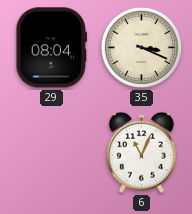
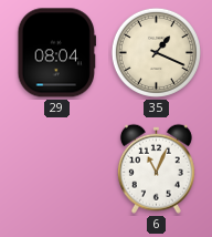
35: 3:19 -> 1:19
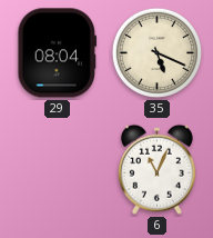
35: 1:19 -> 5:19
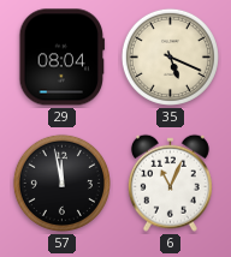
57: none -> 11:58
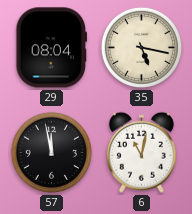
35: 5:19 -> 5:17
6: 11:04 -> 11:02
